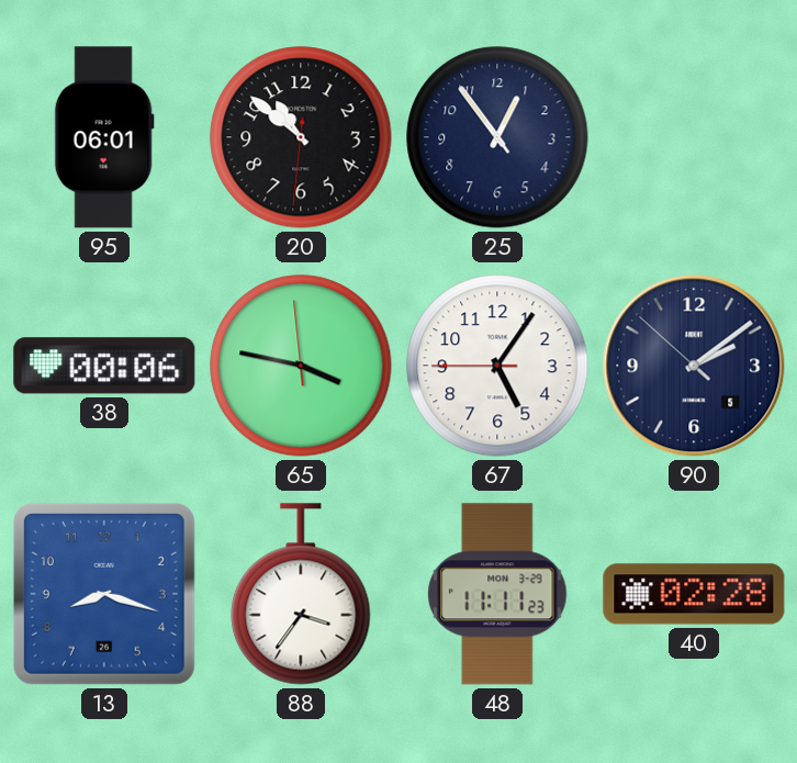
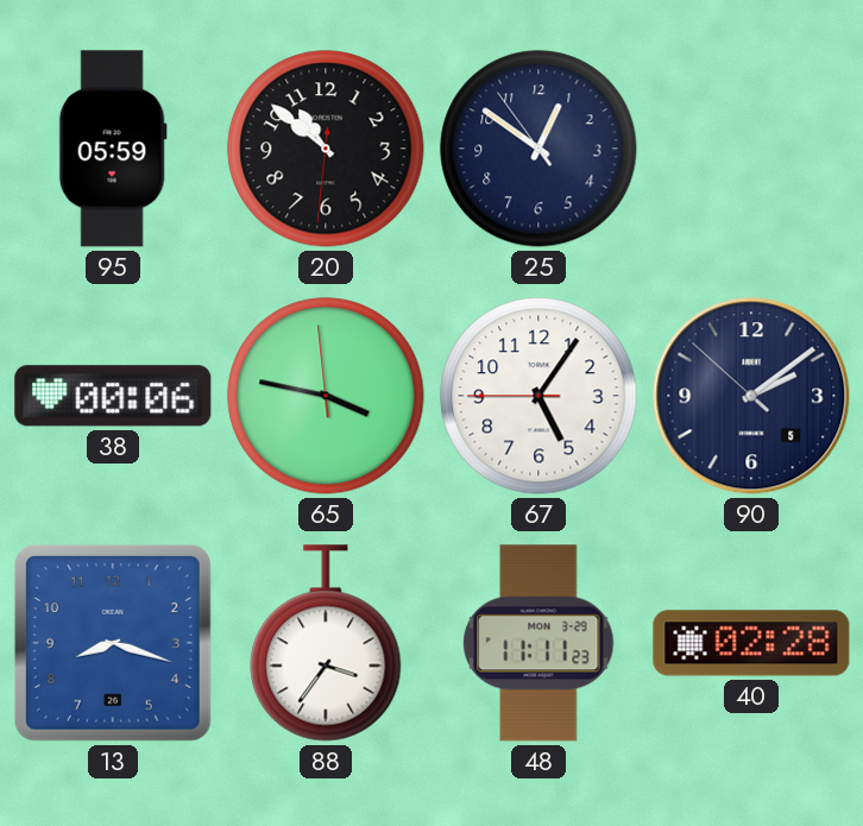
95: 06:01 -> 05:59
25: 12:53 -> 12:50
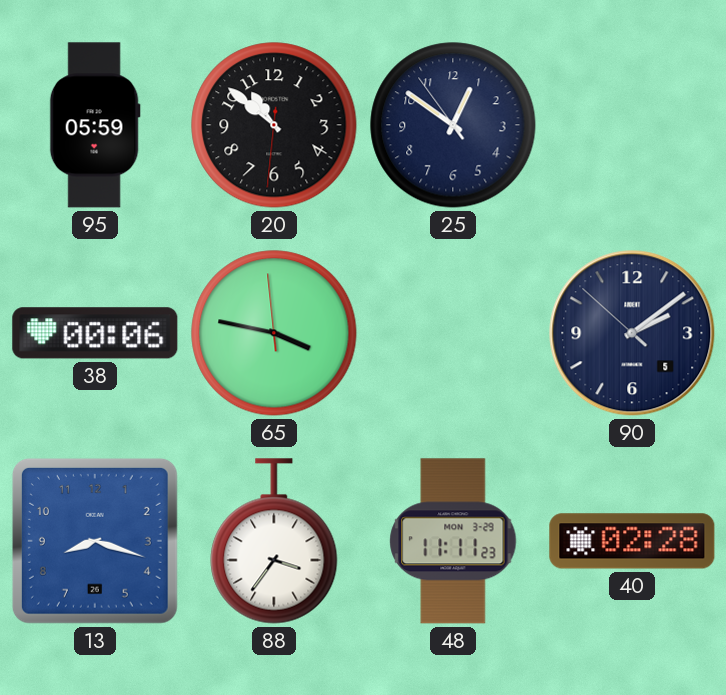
67: 5:05 -> none
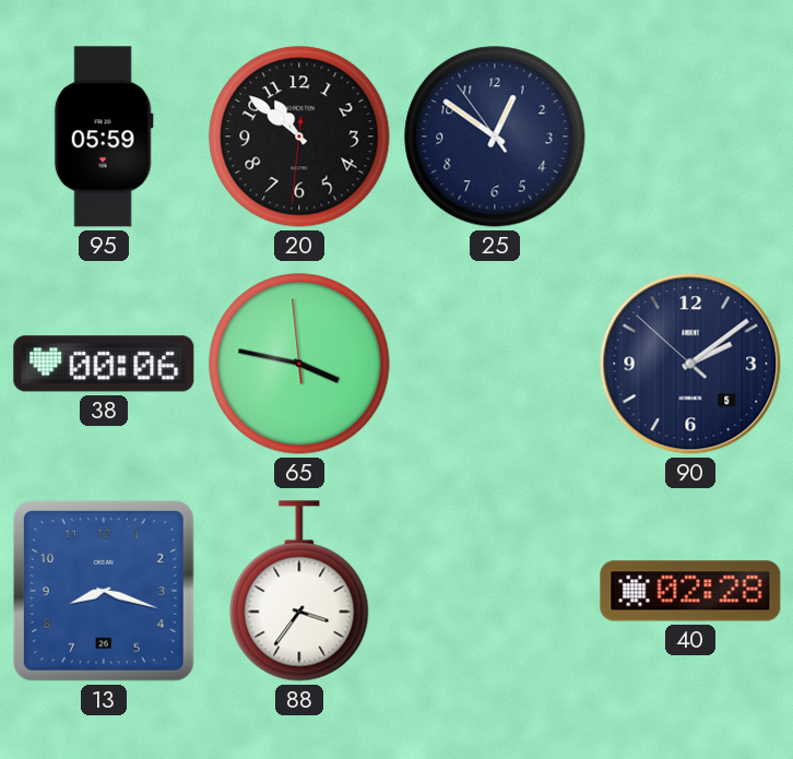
48: 11:11 -> none
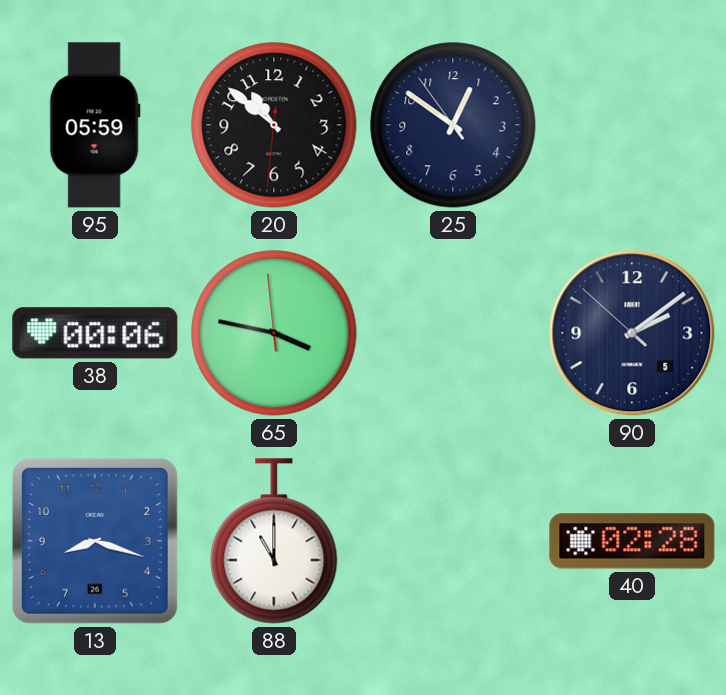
88: 3:36 -> 11:00
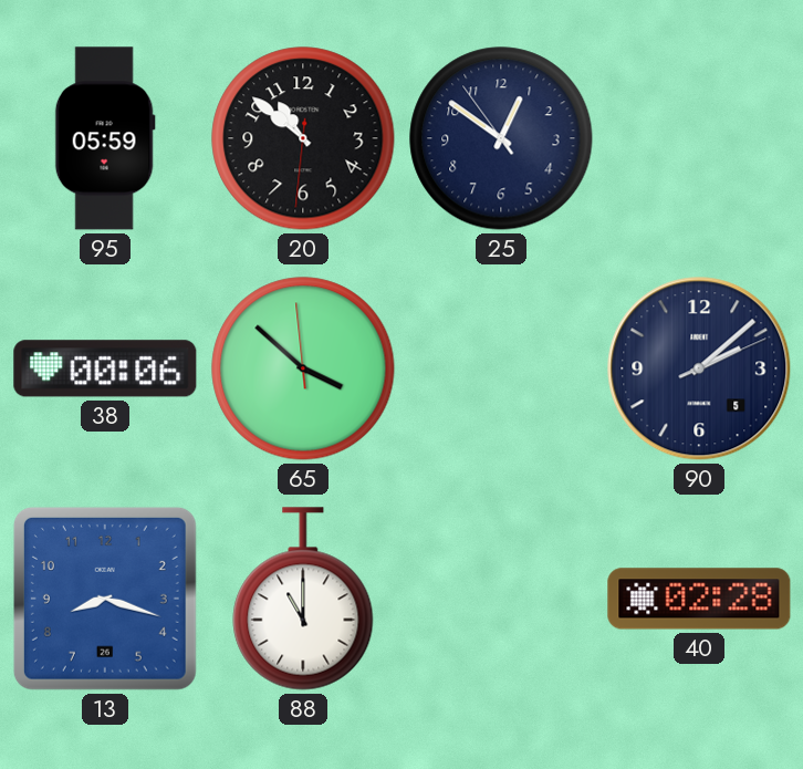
65: 3:46 -> 3:51
90: 2:08:52 -> 2:08:11
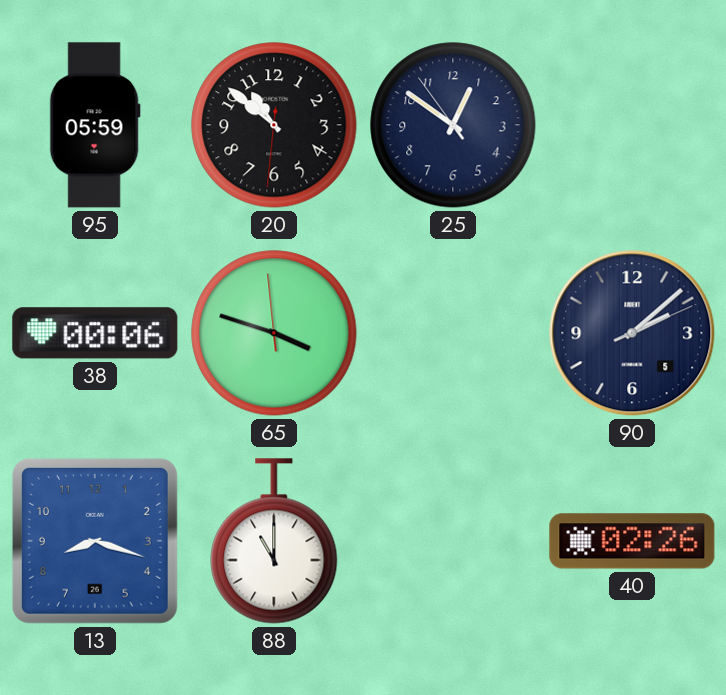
65: 3:51 -> 3:47
40: 02:28 -> 02:26
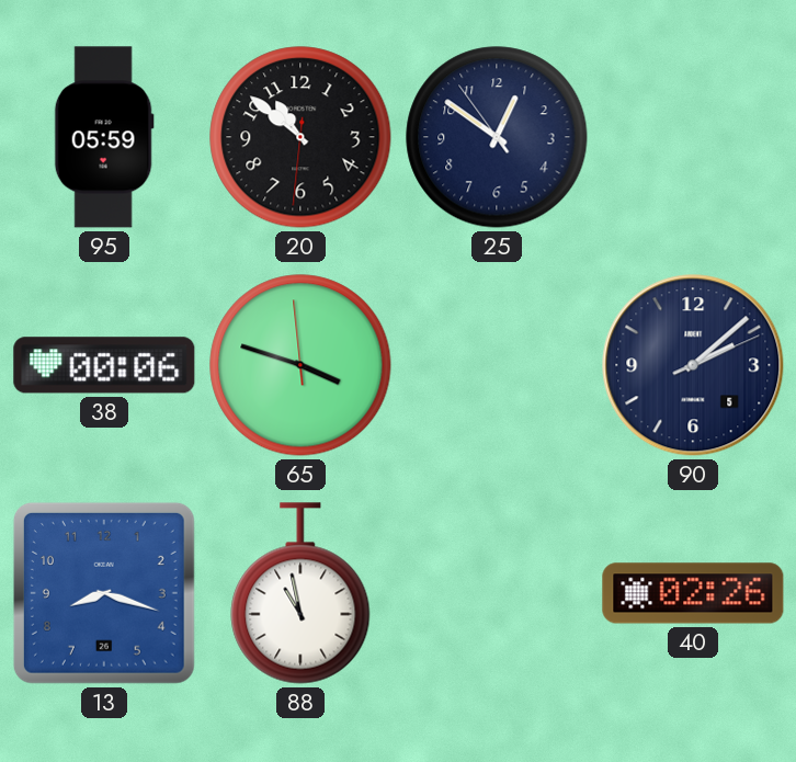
88: 11:00 -> 10:58
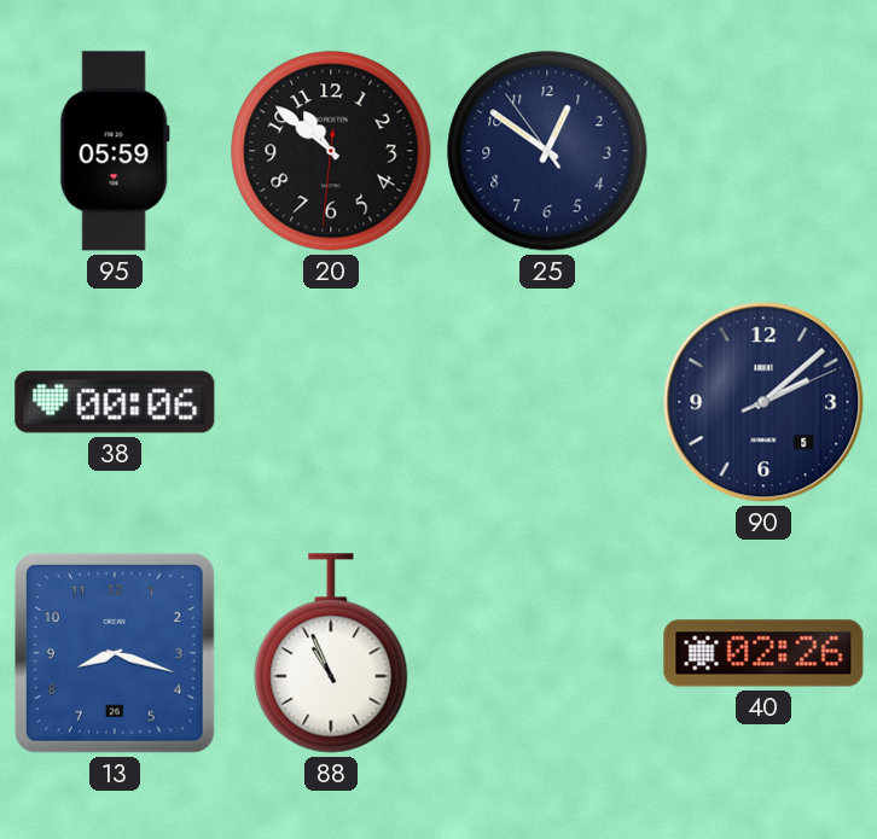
65: 3:47 -> none
88: 10:58 -> 10:56
